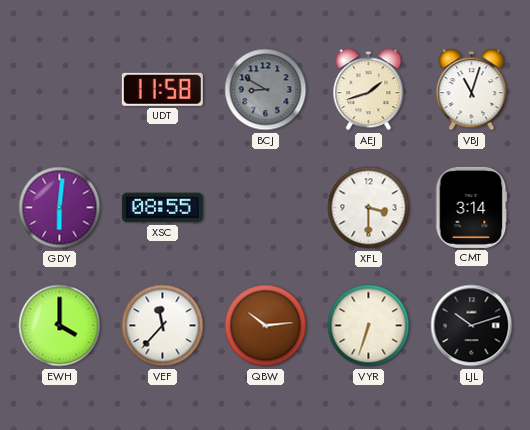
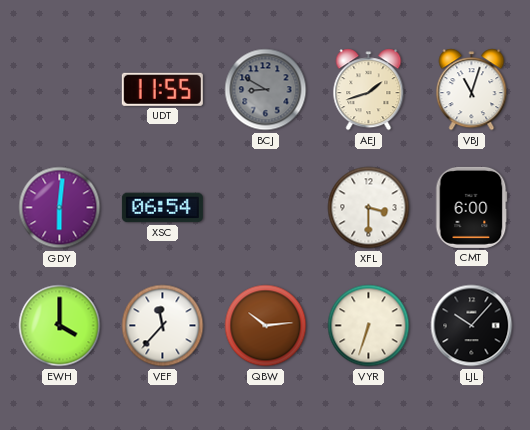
UDT: 11:58 -> 11:55
XSC: 08:55 -> 06:54
CMT: 3:14 -> 6:00
LJL: 10:12 -> 10:07
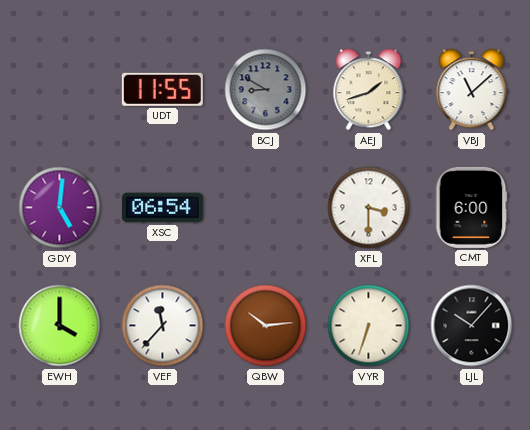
VBJ: 11:03 -> 11:08
GDY: 6:01 -> 5:01
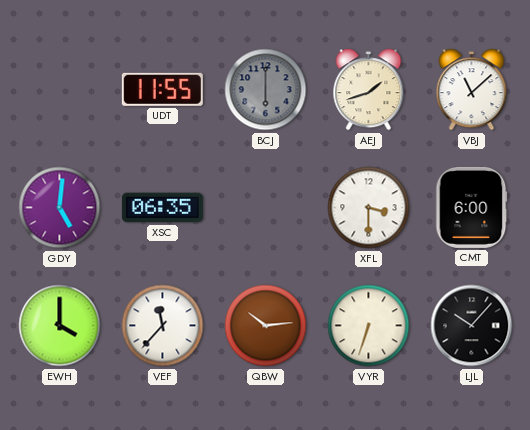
BCJ: 8:50 -> 6:00
XSC: 06:54 -> 06:35
